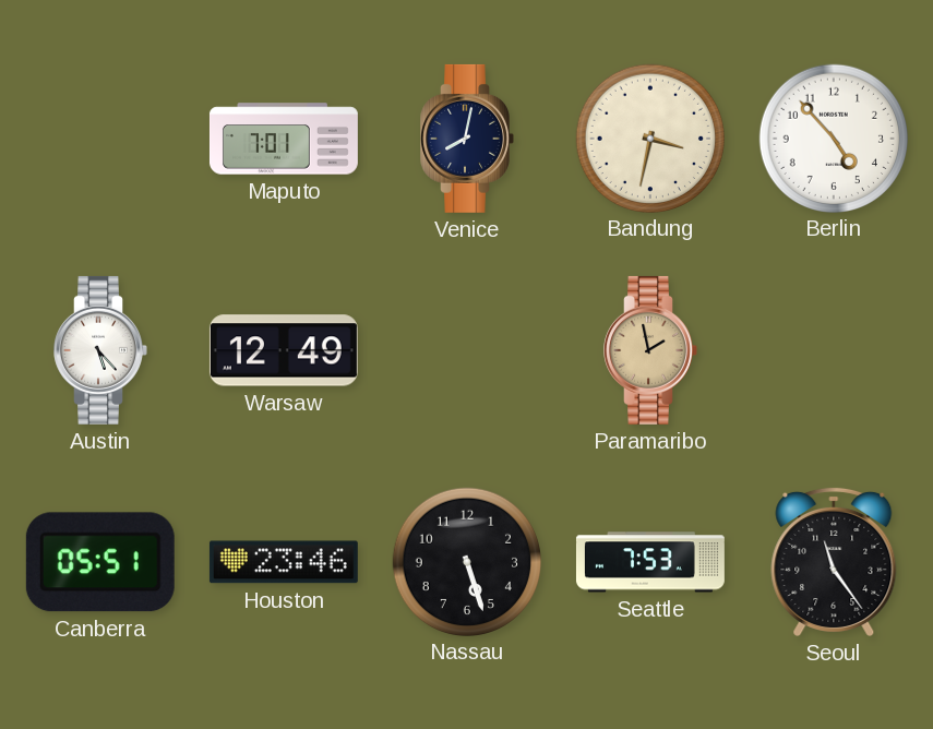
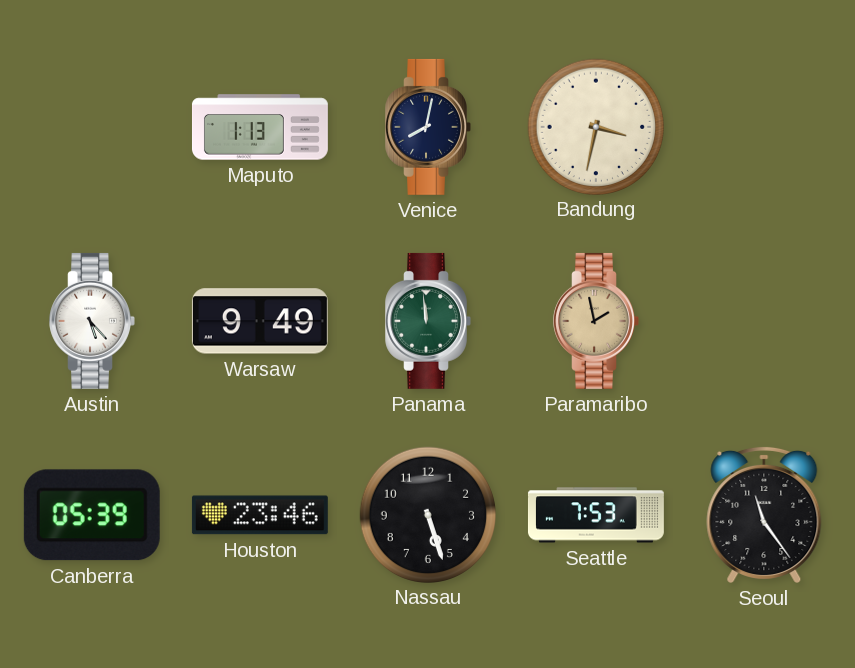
Maputo: 7:01 -> 1:13
Berlin: 4:53 -> none
Warsaw: 12:49 -> 9:49
Panama: none -> 11:59
Canberra: 05:51 -> 05:39
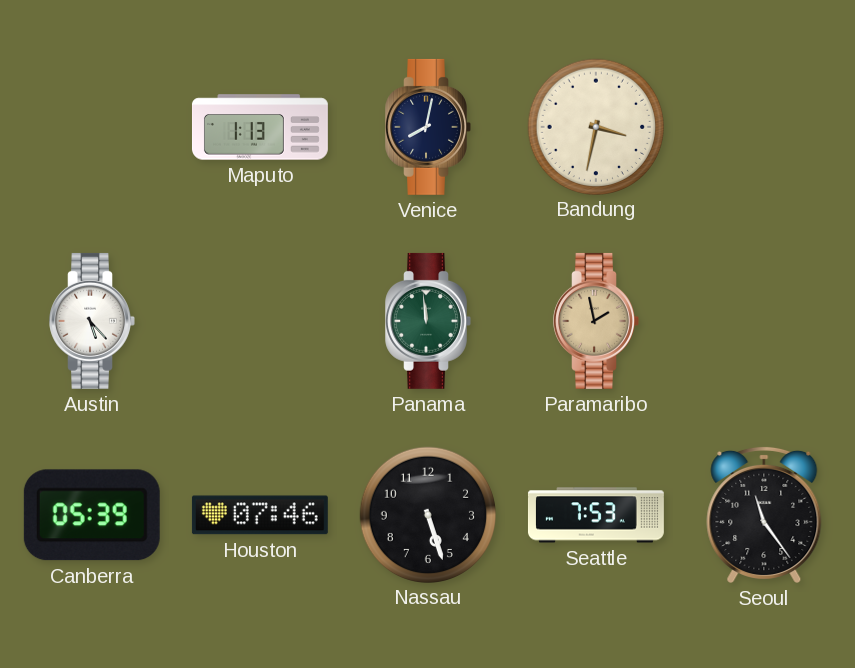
Warsaw: 9:49 -> none
Houston: 23:46 -> 07:46
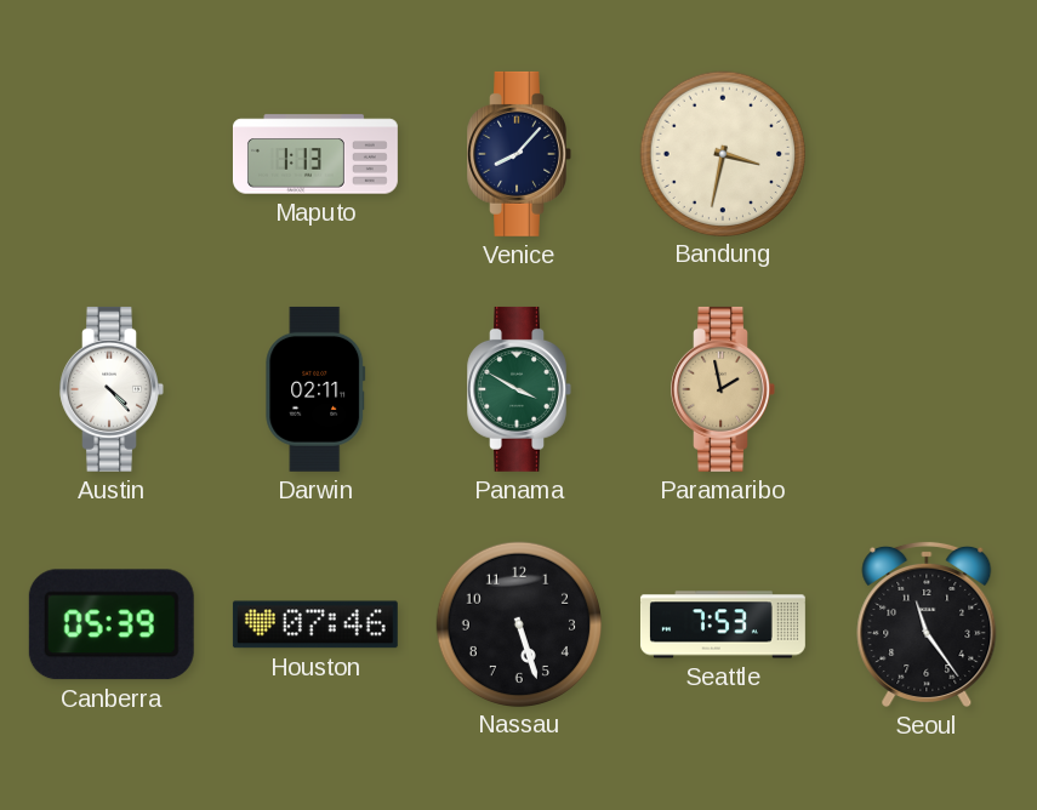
Venice: 8:02 -> 8:07
Austin: 5:23 -> 4:23
Darwin: none -> 02:11
Panama: 11:59 -> 3:50
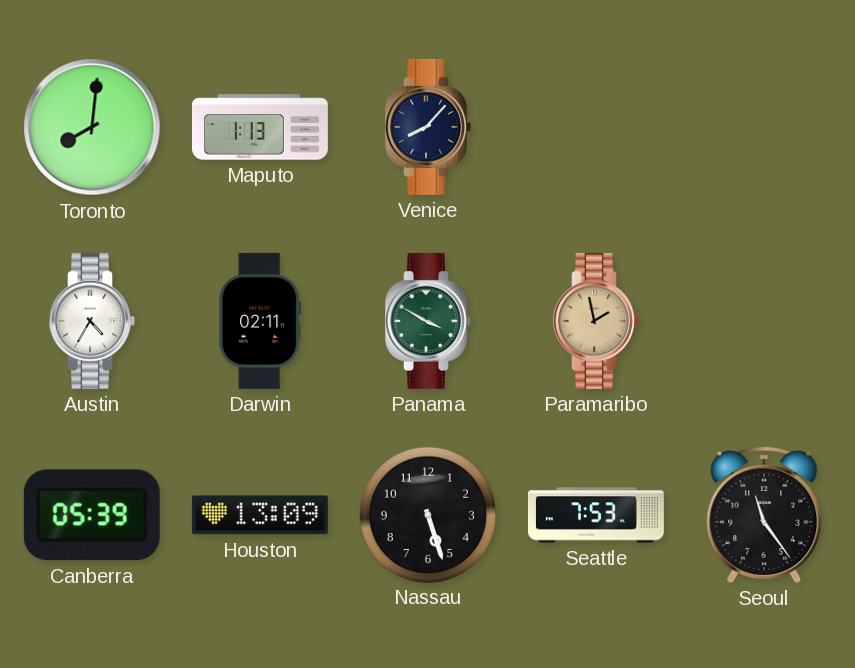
Toronto: none -> 8:01
Bandung: 3:32 -> none
Austin: 4:23 -> 4:35
Houston: 07:46 -> 13:09
